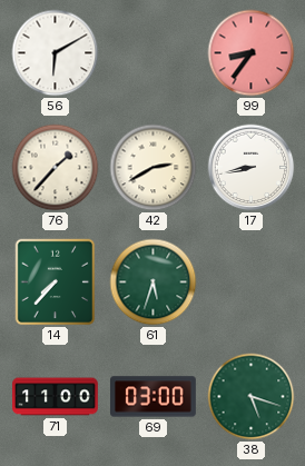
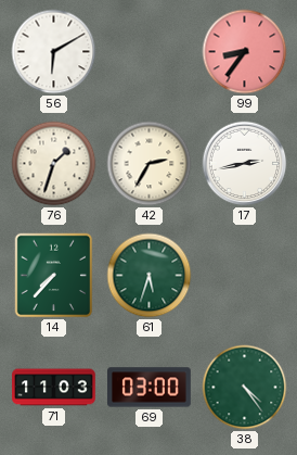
76: 1:37 -> 1:33
42: 2:40 -> 2:35
17: 8:43 -> 2:43
71: 11:00 -> 11:03
38: 5:18 -> 4:24
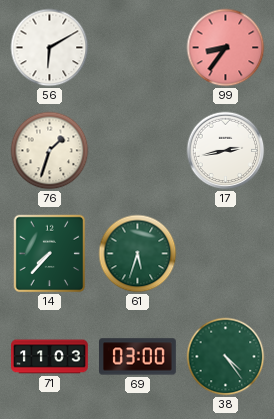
42: 2:35 -> none
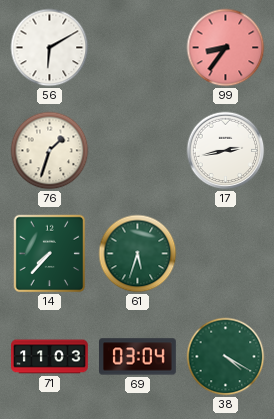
69: 03:00 -> 03:04
38: 4:24 -> 4:20
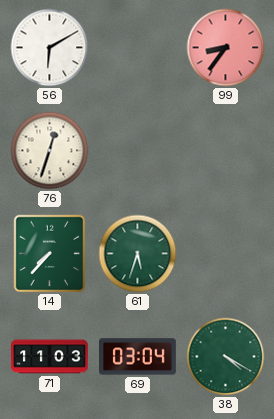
76: 1:33 -> 12:33
17: 2:43 -> none
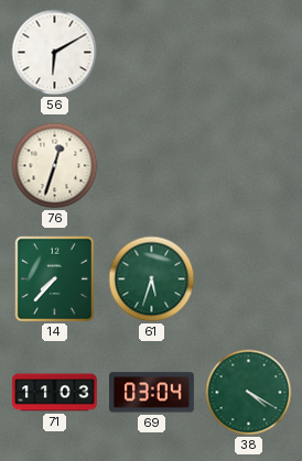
99: 8:36 -> none
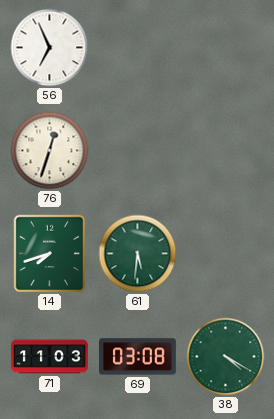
56: 6:10 -> 6:56
14: 7:37 -> 7:42
61: 5:33 -> 5:31
69: 03:04 -> 03:08
